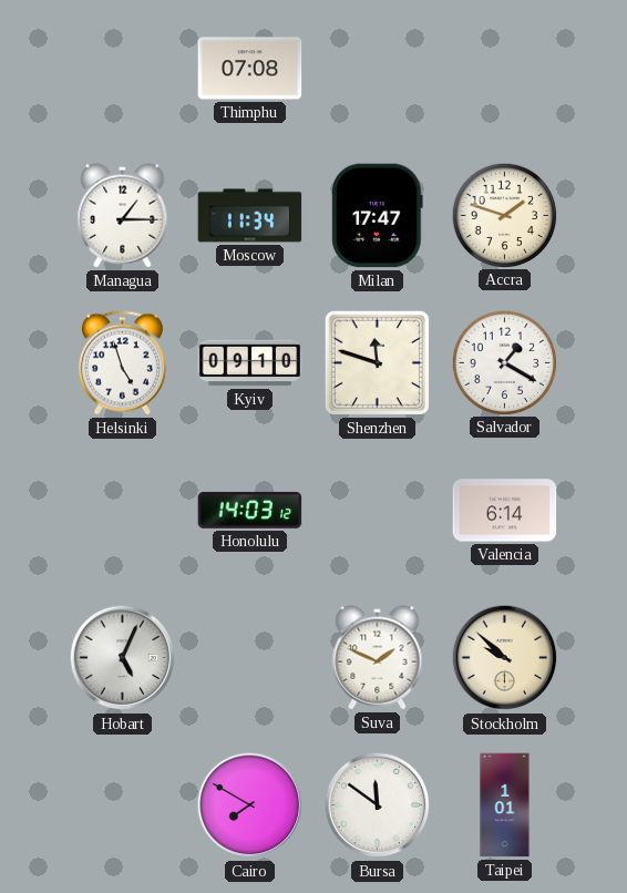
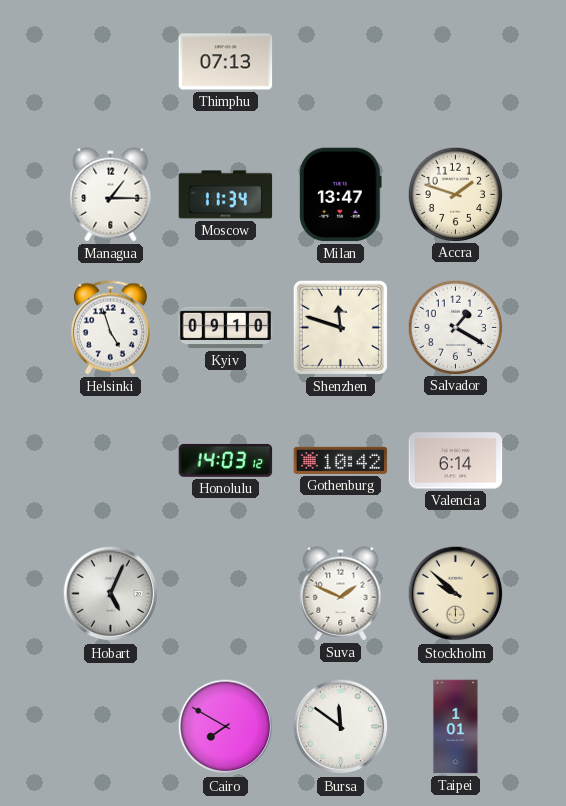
Thimphu: 07:08 -> 07:13
Milan: 17:47 -> 13:47
Gothenburg: none -> 10:42
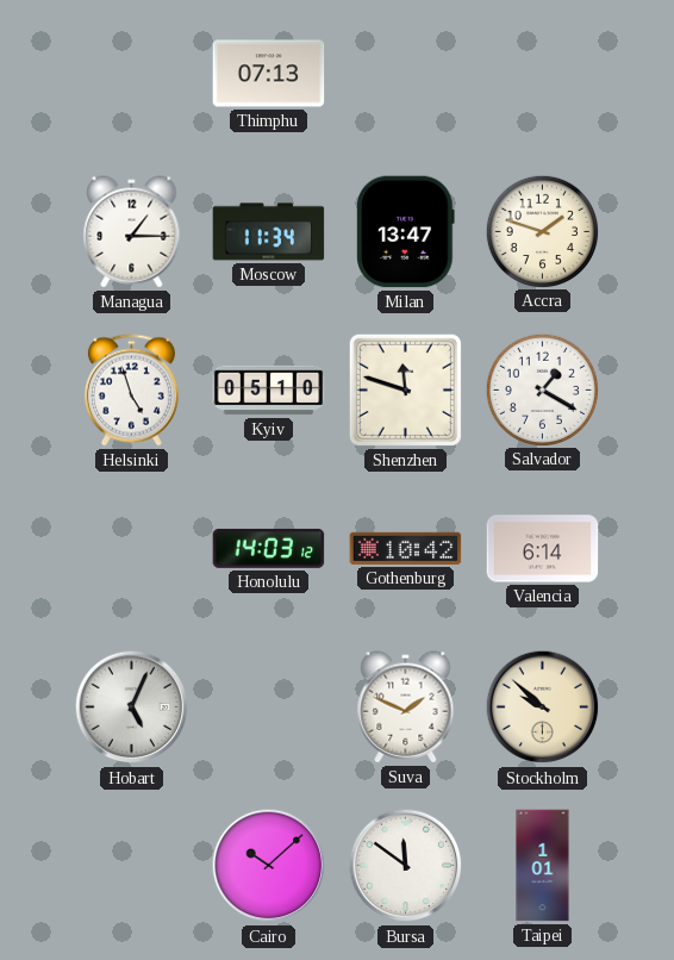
Kyiv: 09:10 -> 05:10
Cairo: 7:50 -> 10:08
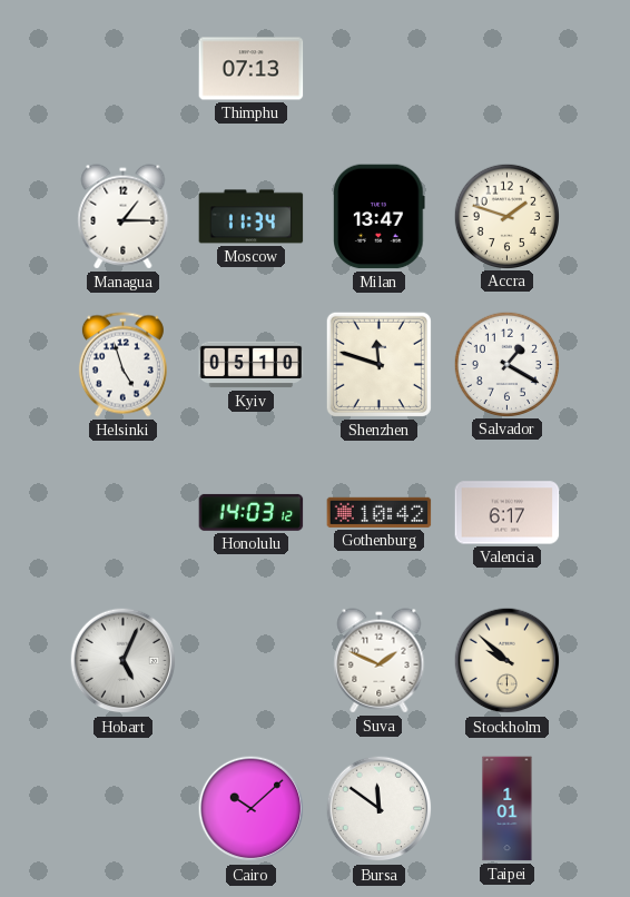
Valencia: 6:14 -> 6:17
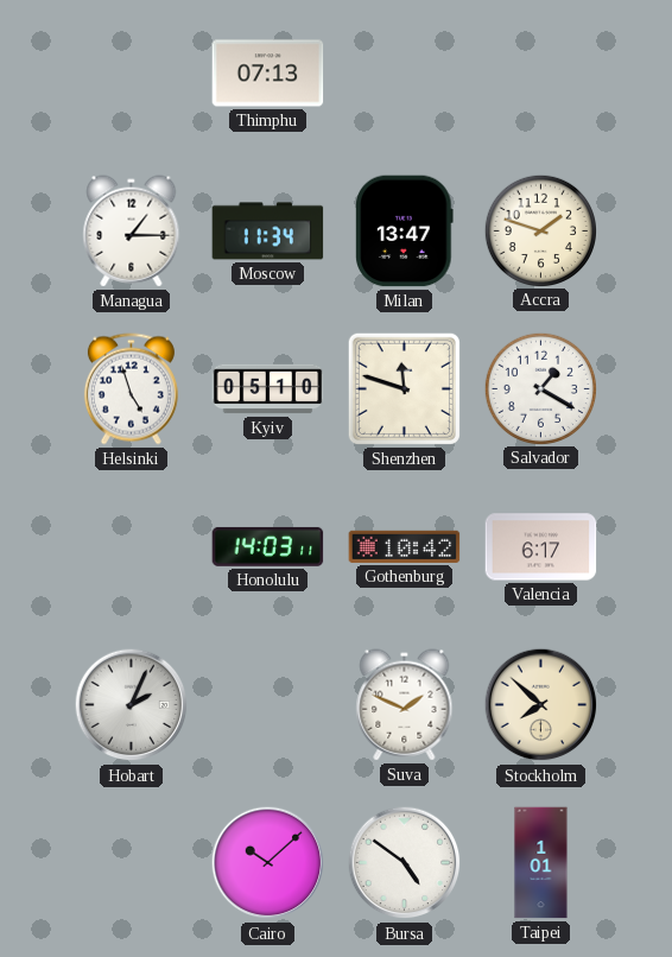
Honolulu: 14:03:12 -> 14:03:11
Hobart: 5:04 -> 2:04
Stockholm: 9:52 -> 7:52
Bursa: 11:51 -> 4:51
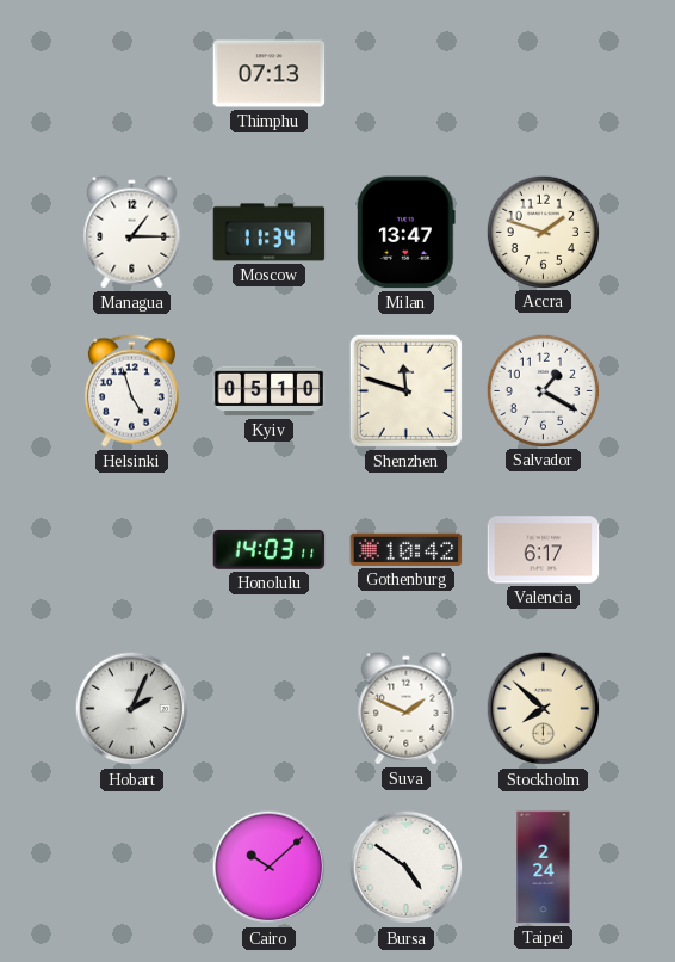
Taipei: 1:01 -> 2:24
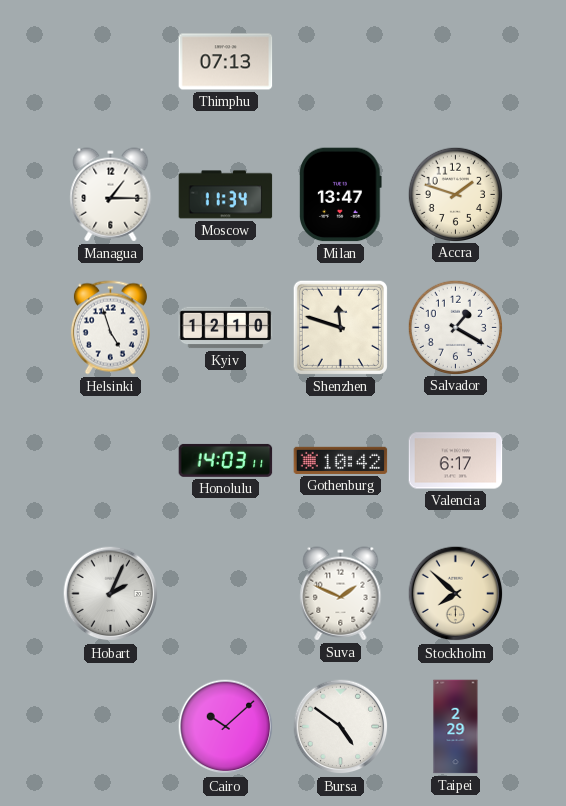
Kyiv: 05:10 -> 12:10
Taipei: 2:24 -> 2:29
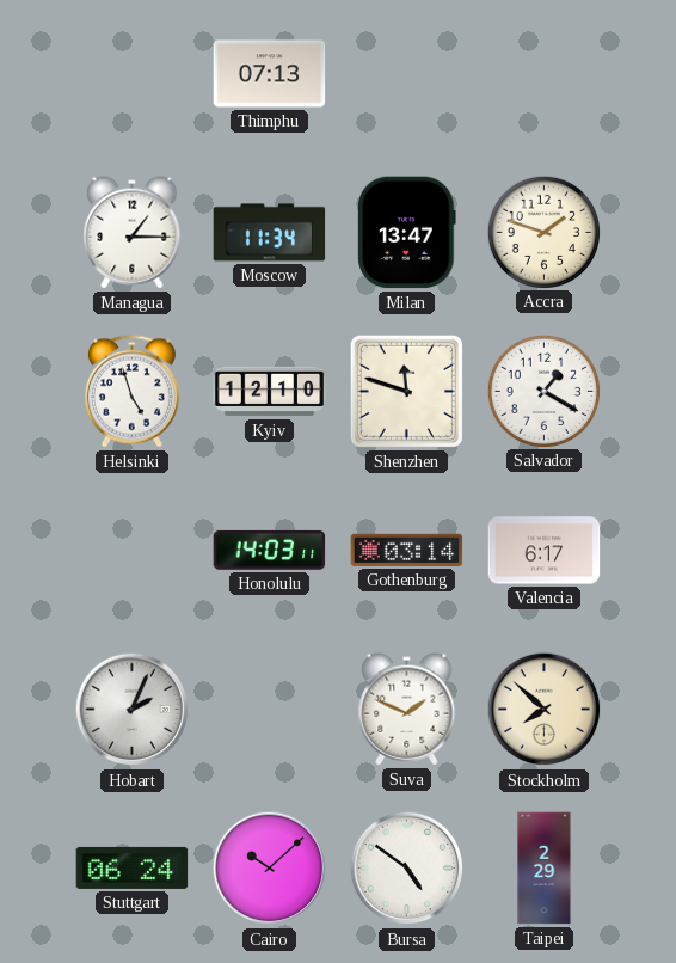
Gothenburg: 10:42 -> 03:14
Stuttgart: none -> 06:24
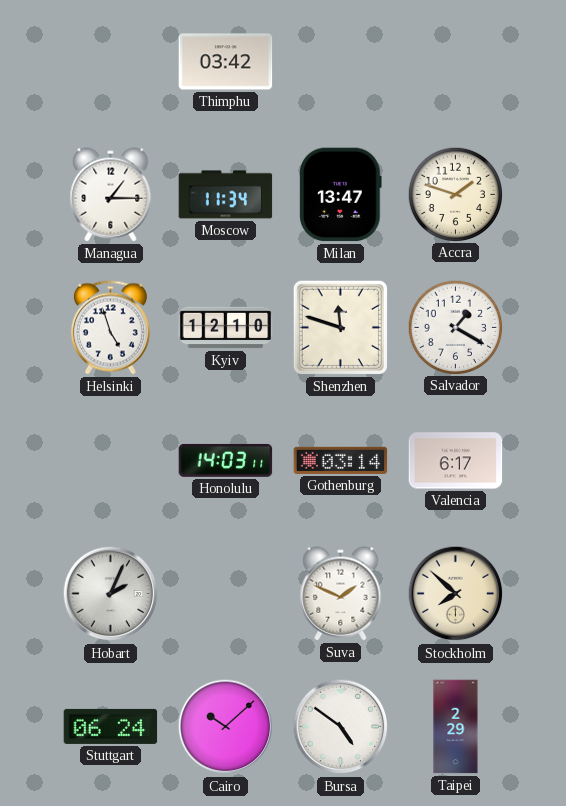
Thimphu: 07:13 -> 03:42
